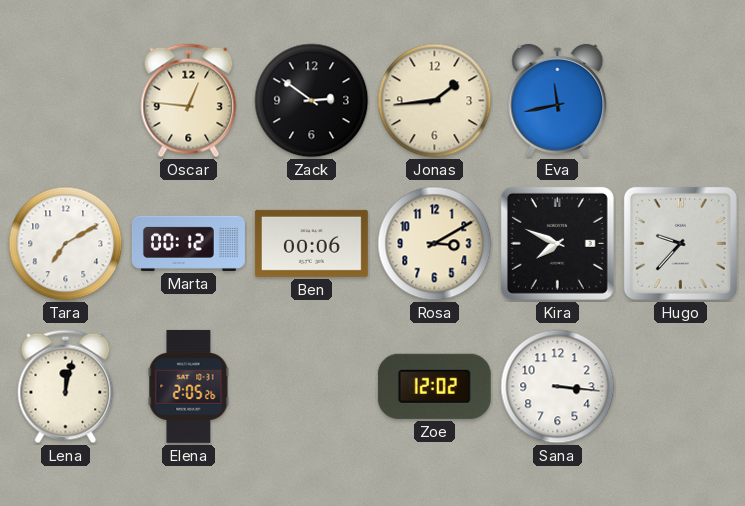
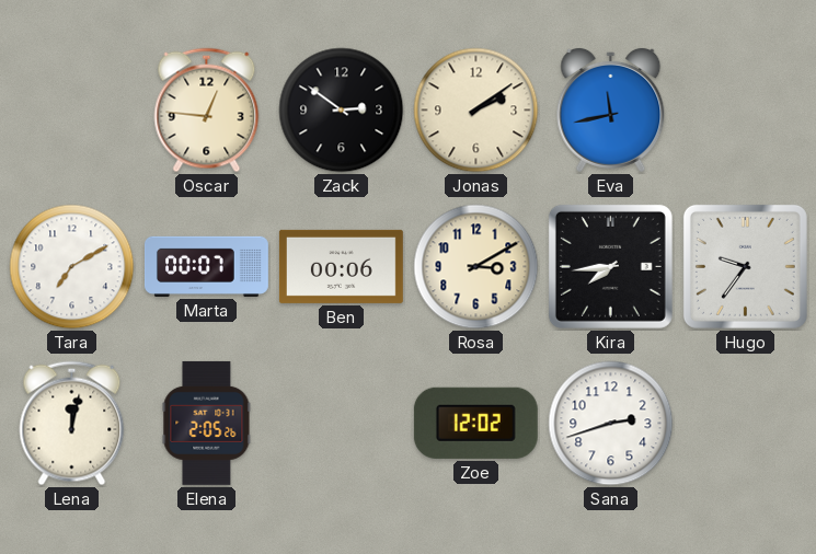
Jonas: 1:44 -> 2:09
Marta: 00:12 -> 00:07
Kira: 7:49 -> 7:44
Hugo: 9:37 -> 9:36
Sana: 3:16 -> 2:42
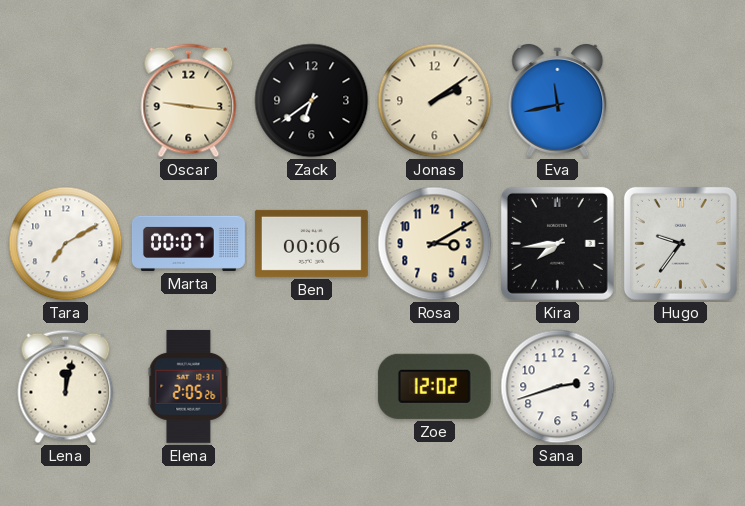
Oscar: 12:46 -> 9:16
Zack: 2:51 -> 6:39
